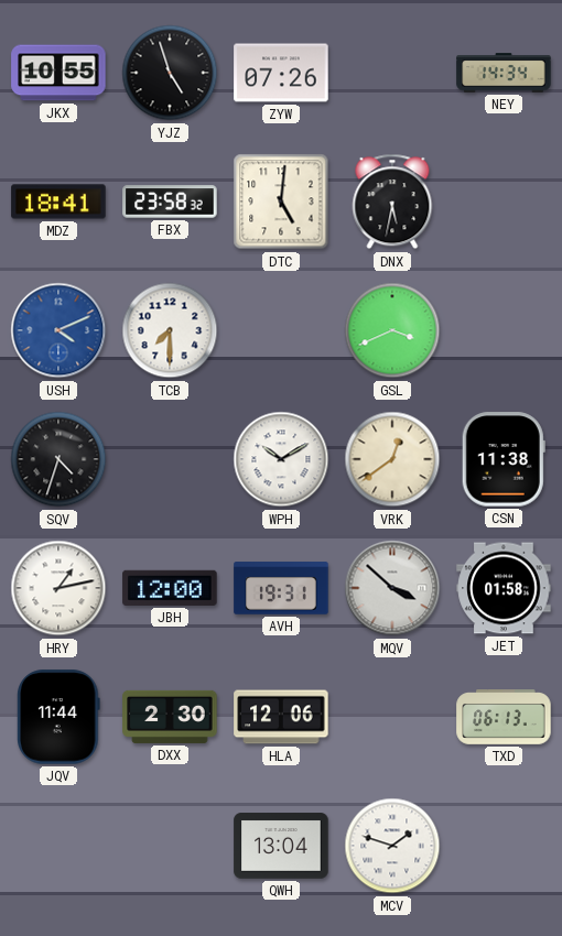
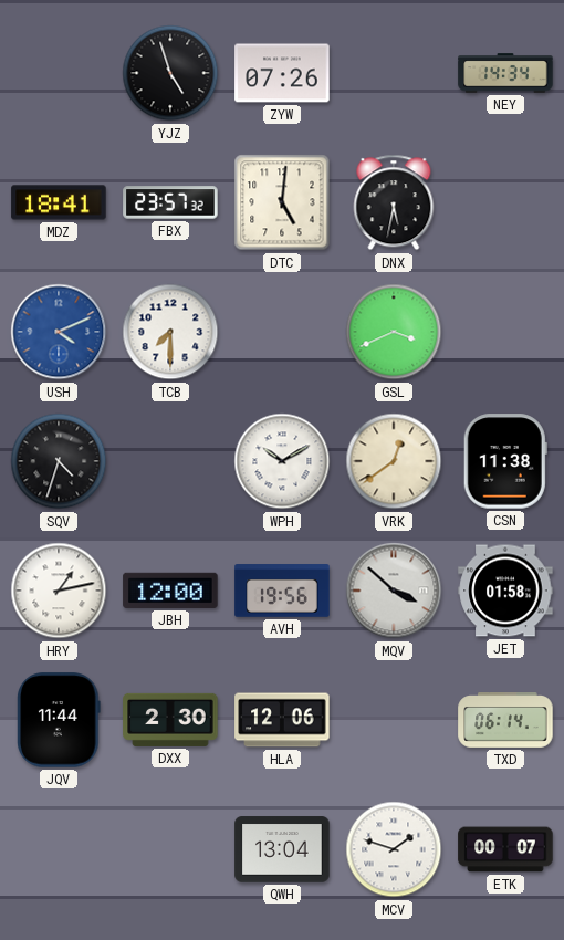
JKX: 10:55 -> none
FBX: 23:58 -> 23:57
AVH: 19:31 -> 19:56
TXD: 06:13 -> 06:14
ETK: none -> 00:07
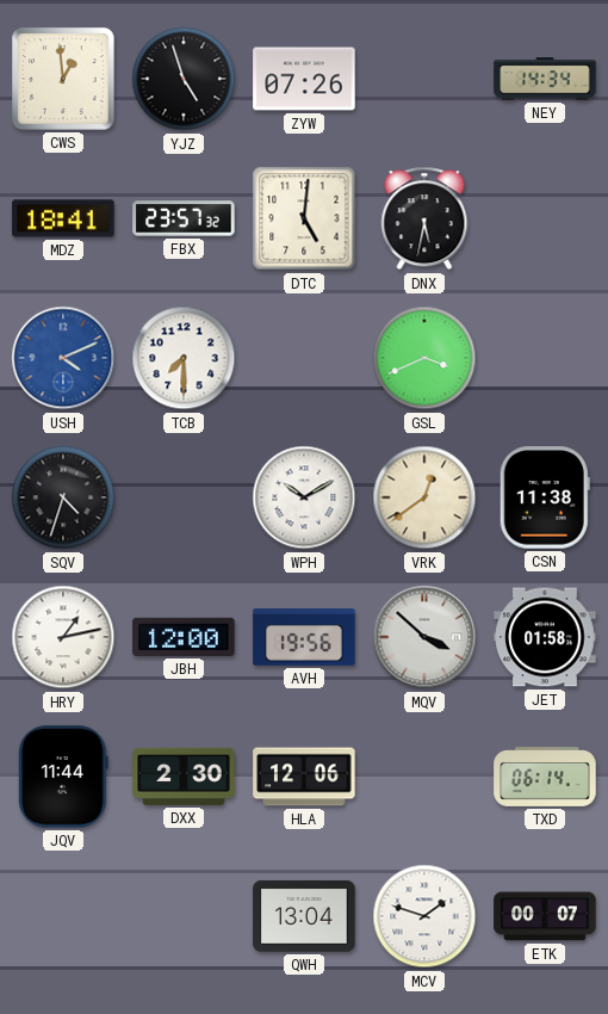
CWS: none -> 12:59
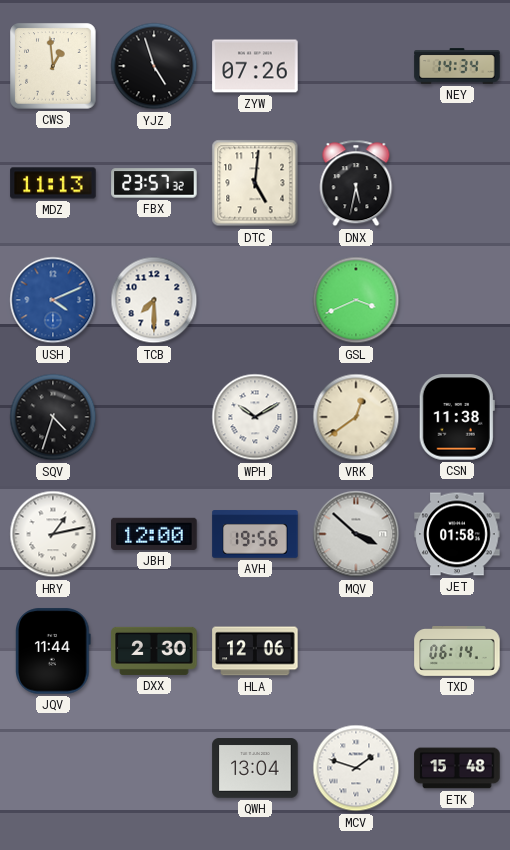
MDZ: 18:41 -> 11:13
ETK: 00:07 -> 15:48
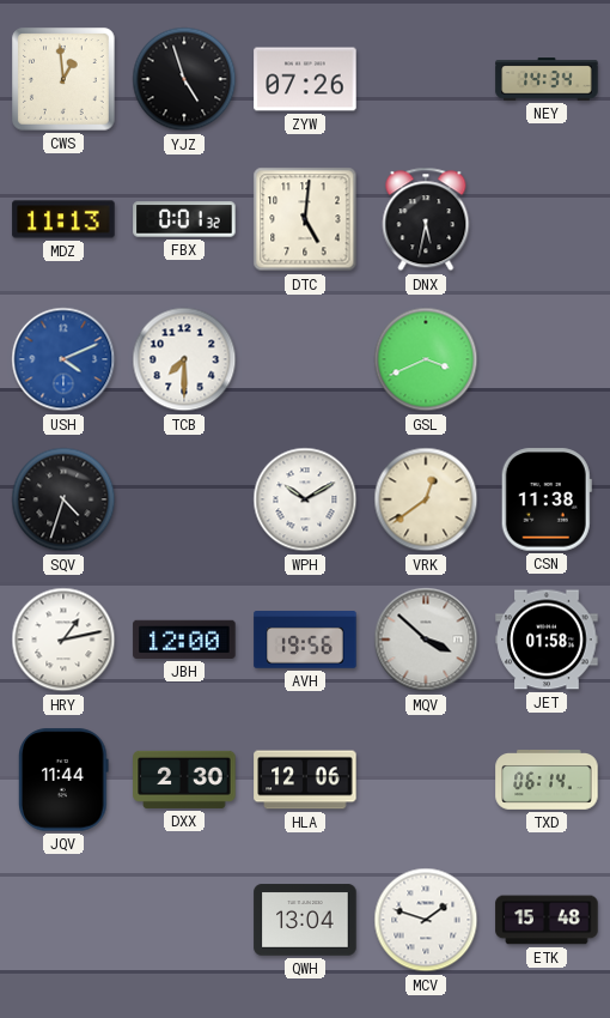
FBX: 23:57 -> 0:01
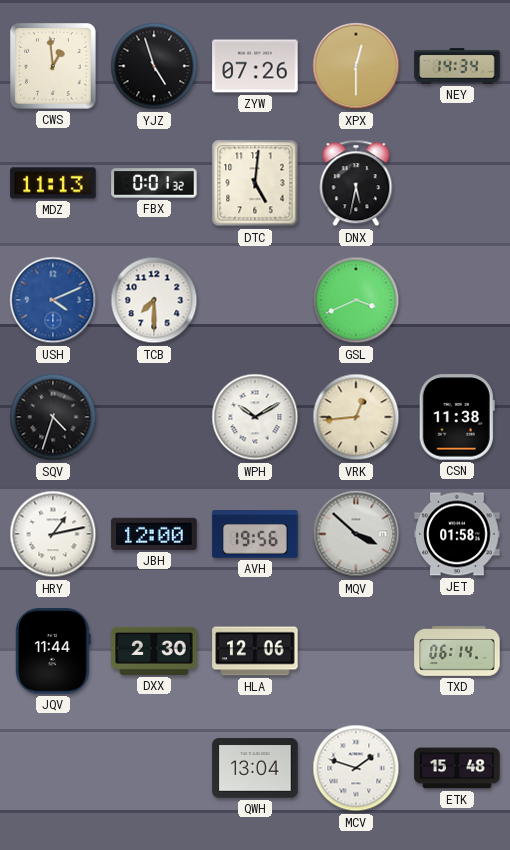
XPX: none -> 12:30
VRK: 12:39 -> 12:44
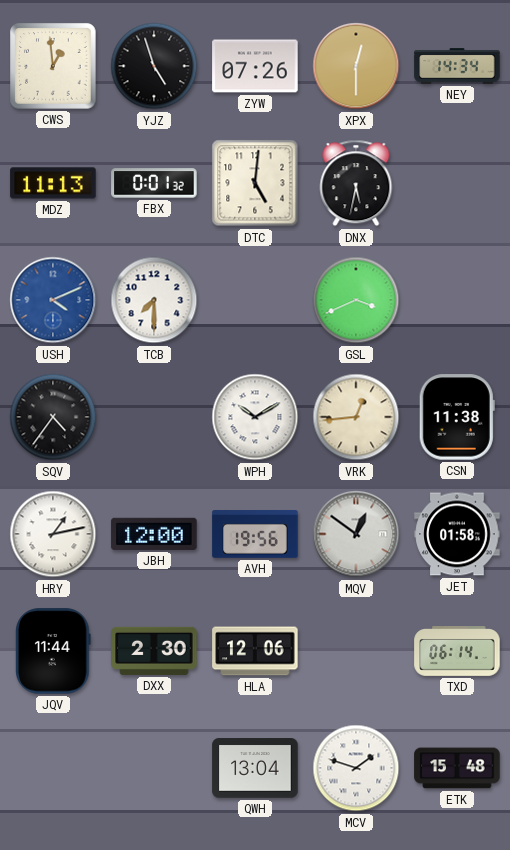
SQV: 4:33 -> 4:36
MQV: 3:52 -> 12:51
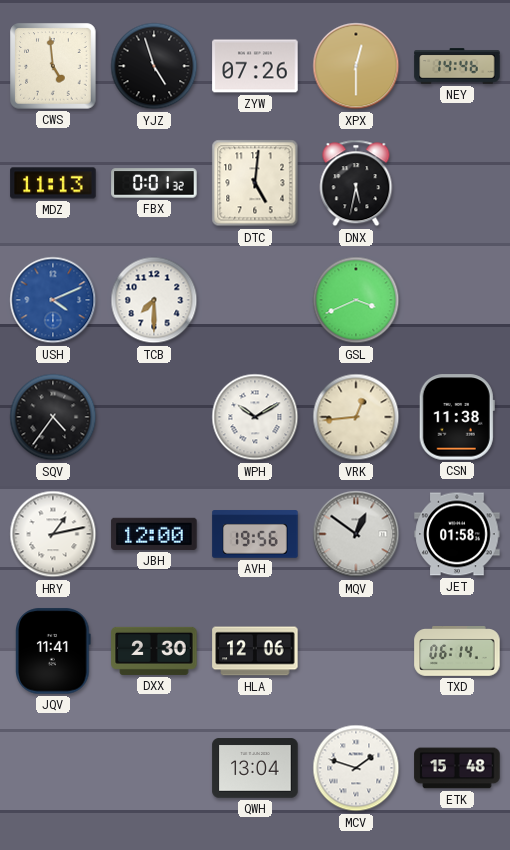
CWS: 12:59 -> 4:59
NEY: 14:34 -> 14:46
JQV: 11:44 -> 11:41
